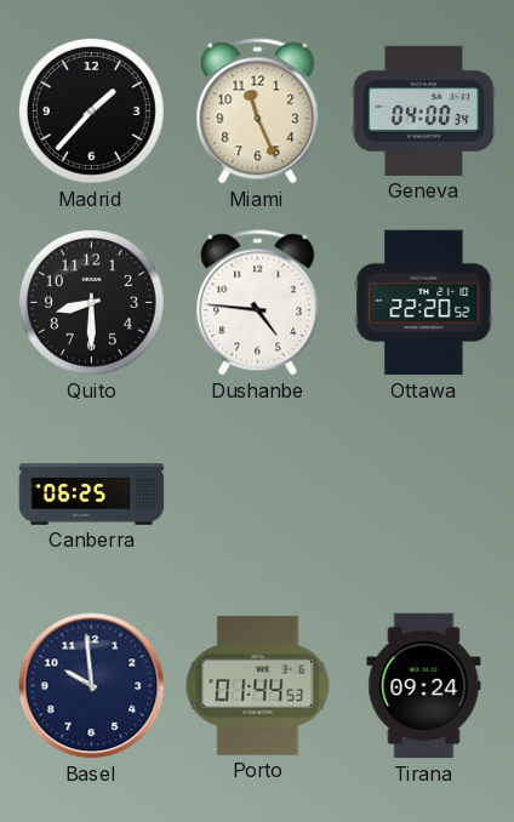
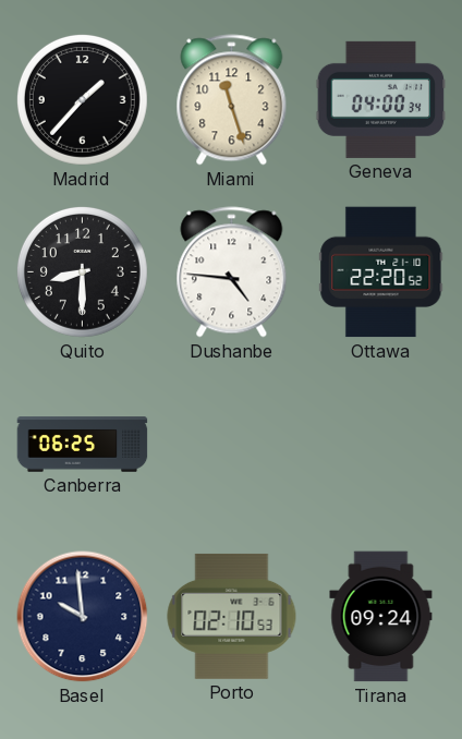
Miami: 11:26 -> 11:27
Porto: 01:44 -> 02:10
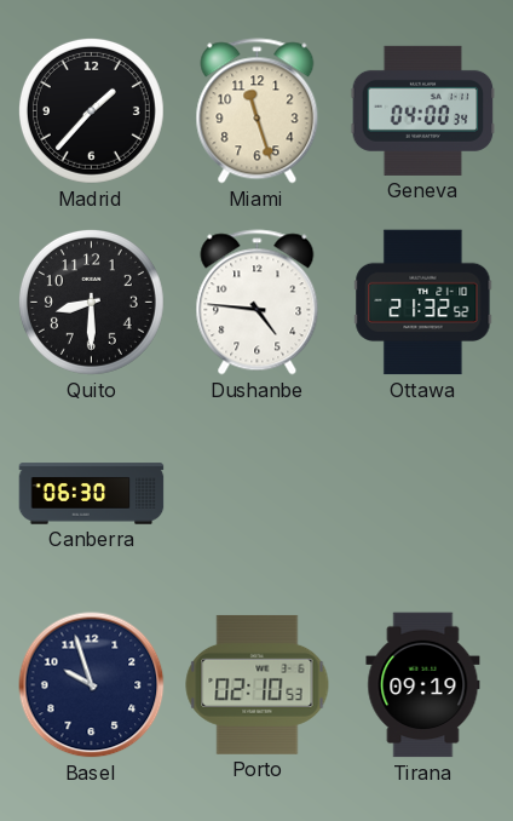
Ottawa: 22:20 -> 21:32
Canberra: 06:25 -> 06:30
Basel: 9:59 -> 9:57
Tirana: 09:24 -> 09:19
